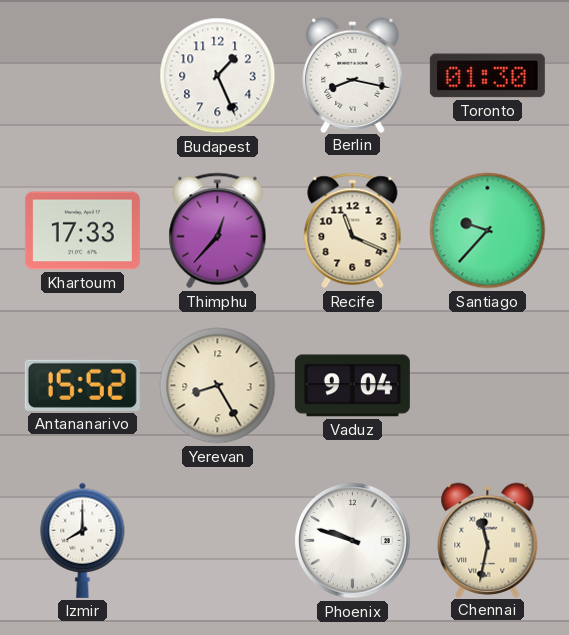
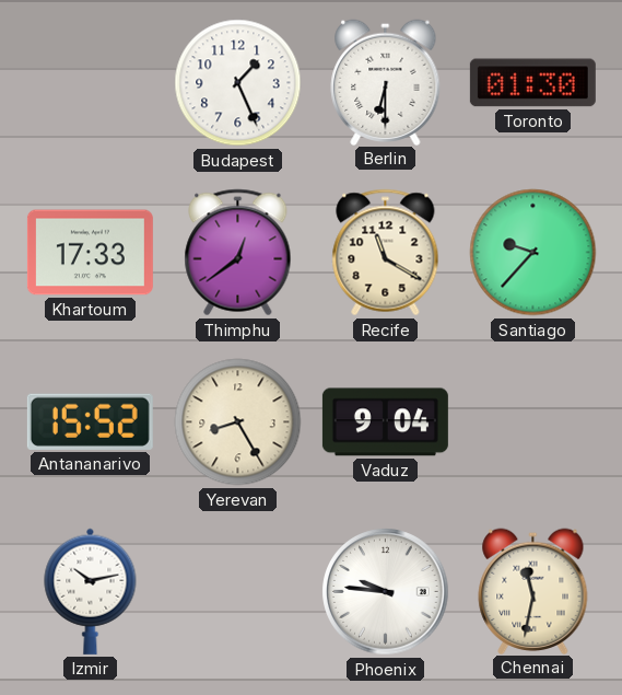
Berlin: 8:17 -> 6:30
Thimphu: 12:37 -> 12:39
Recife: 11:19 -> 11:20
Izmir: 8:00 -> 10:13
Phoenix: 9:48 -> 9:46
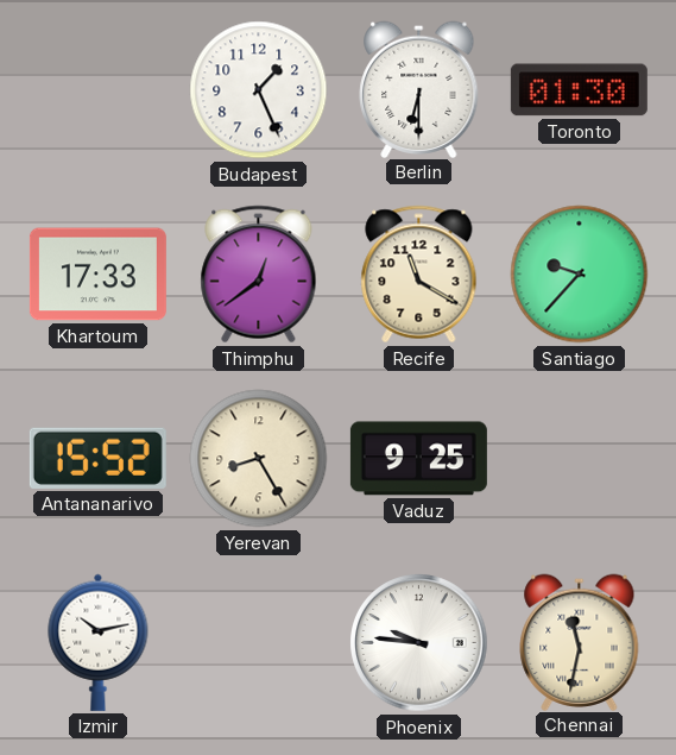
Vaduz: 9:04 -> 9:25
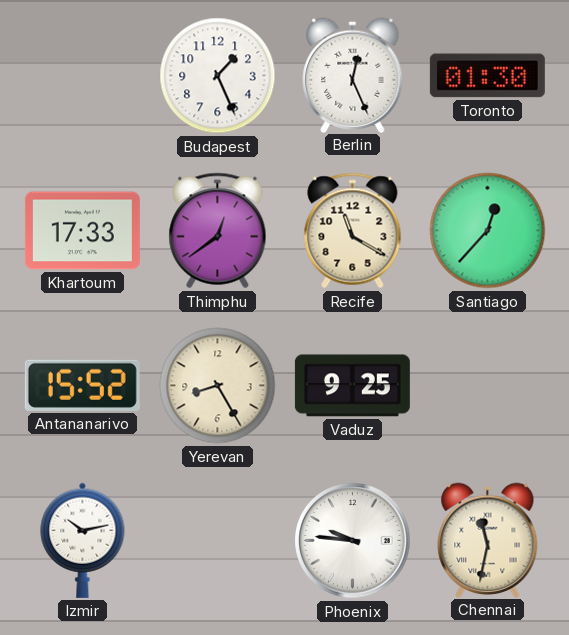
Berlin: 6:30 -> 12:26
Santiago: 9:37 -> 12:37
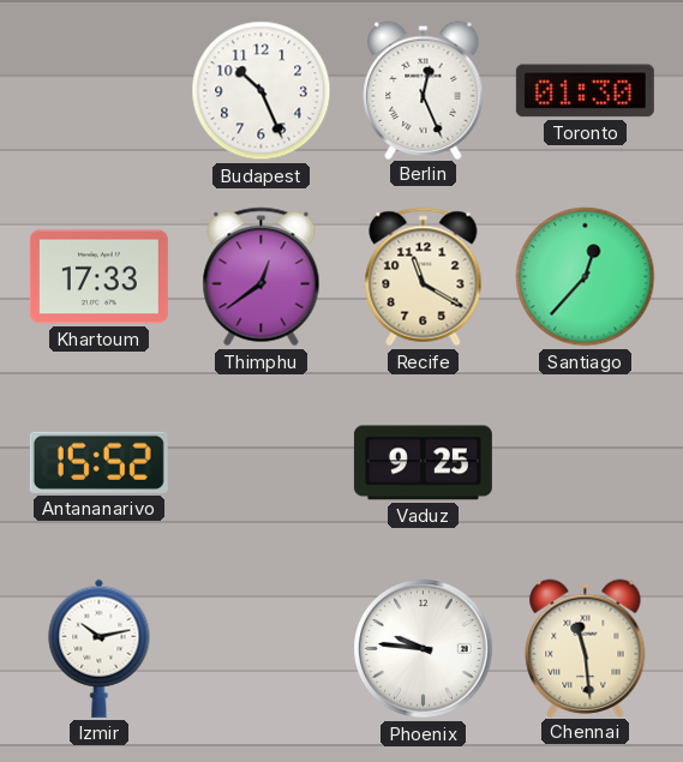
Budapest: 1:26 -> 10:26
Yerevan: 8:25 -> none
Chennai: 11:32 -> 11:29
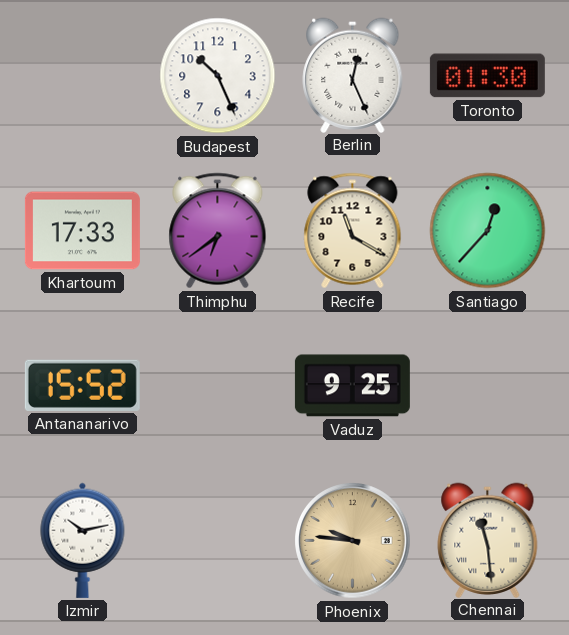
Thimphu: 12:39 -> 6:39
Phoenix dial: white -> champagne
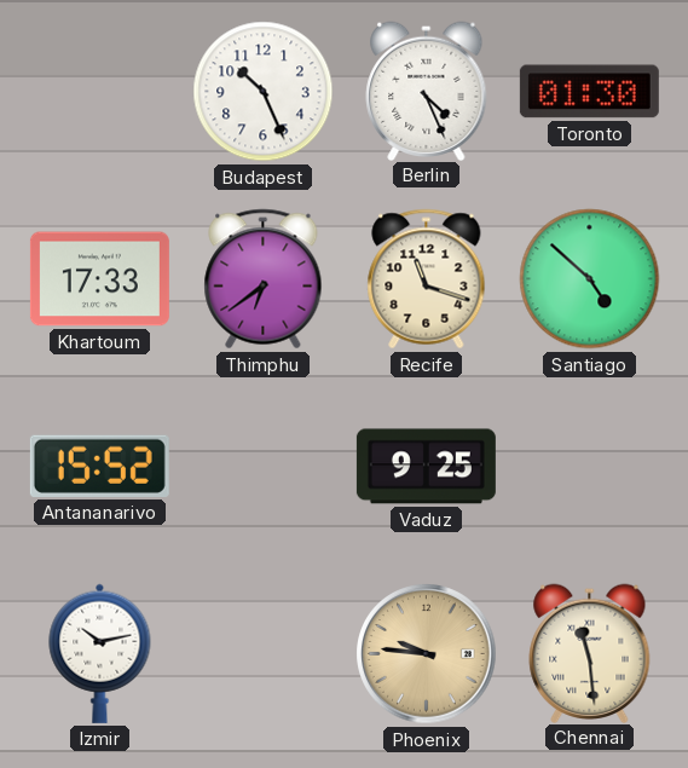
Berlin: 12:26 -> 4:26
Recife: 11:20 -> 11:18
Santiago: 12:37 -> 4:52
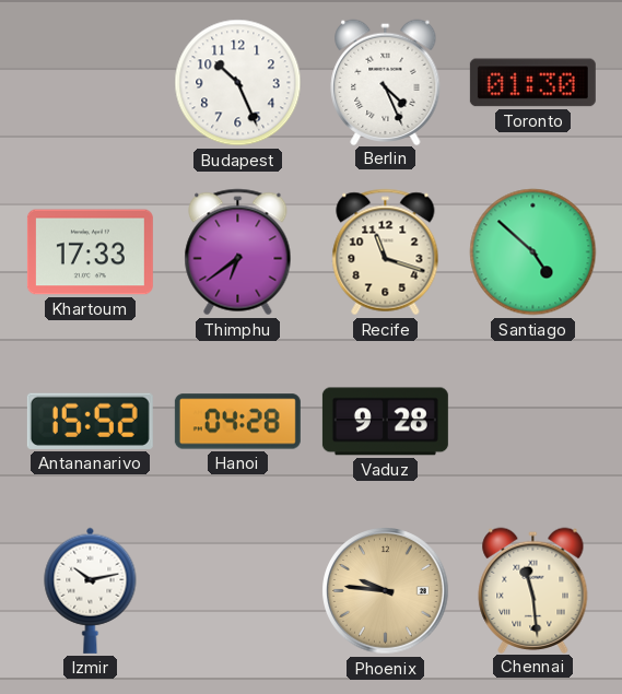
Hanoi: none -> 04:28
Vaduz: 9:25 -> 9:28
